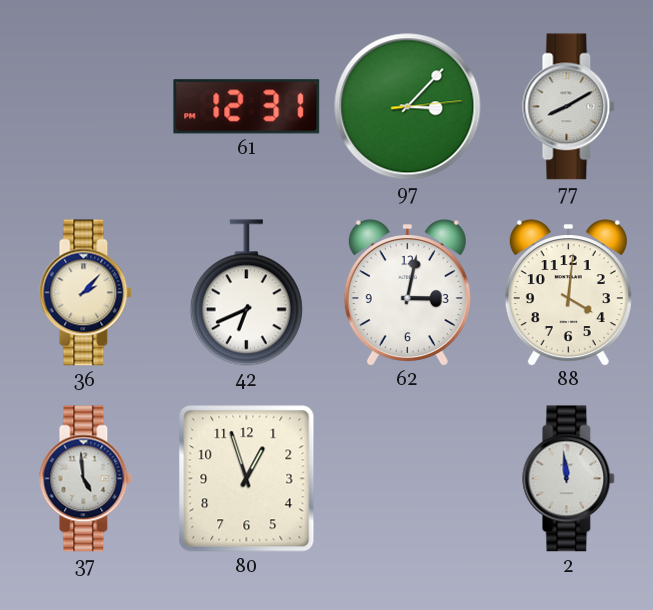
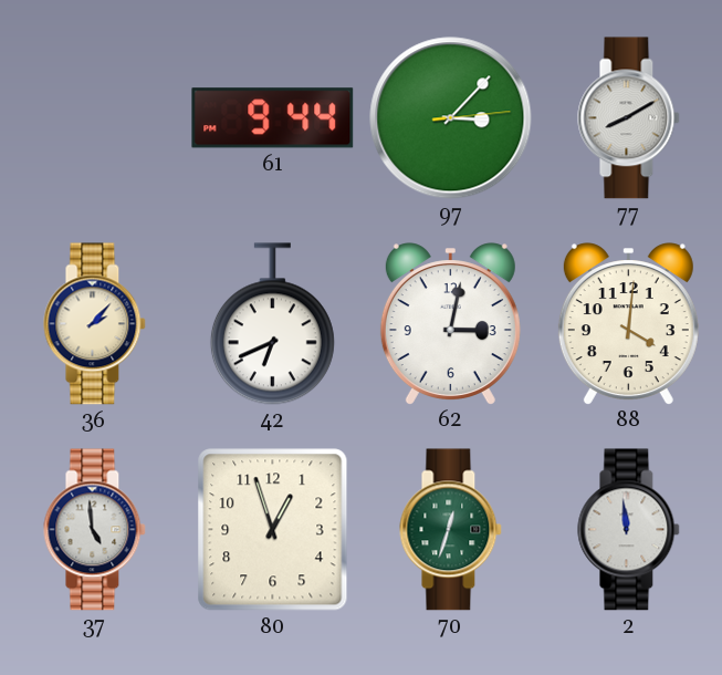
61: 12:31 -> 9:44
70: none -> 12:33
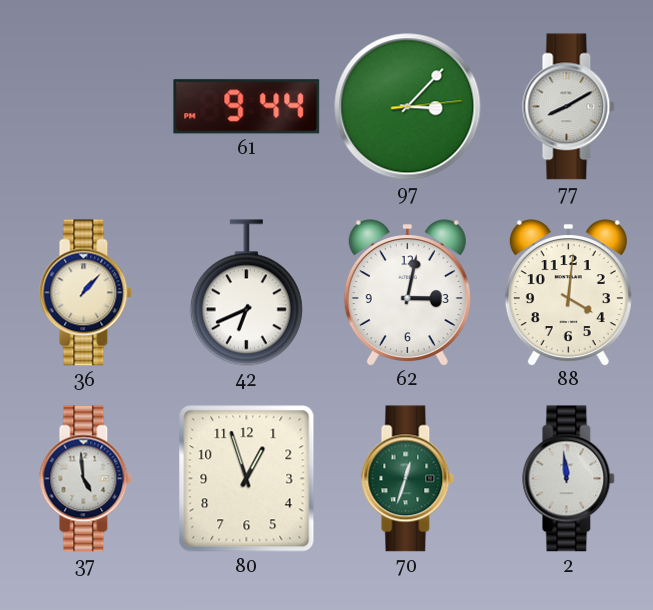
36: 2:07 -> 1:07
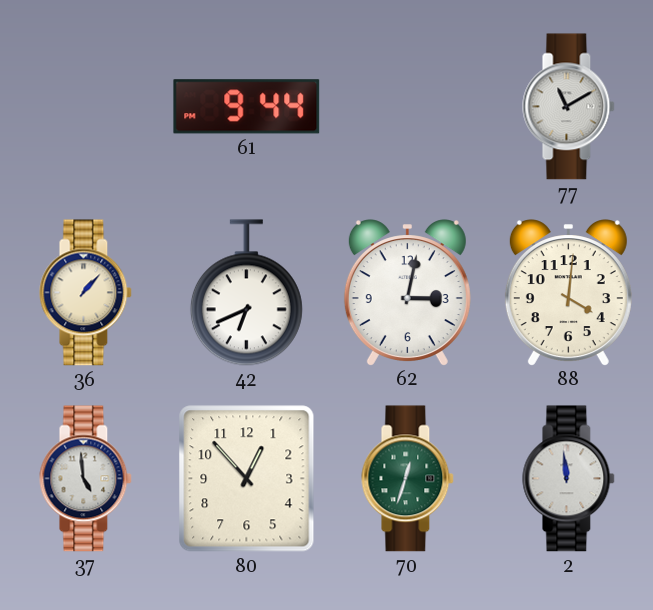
97: 3:07 -> none
77: 8:10 -> 11:10
80: 12:57 -> 12:53
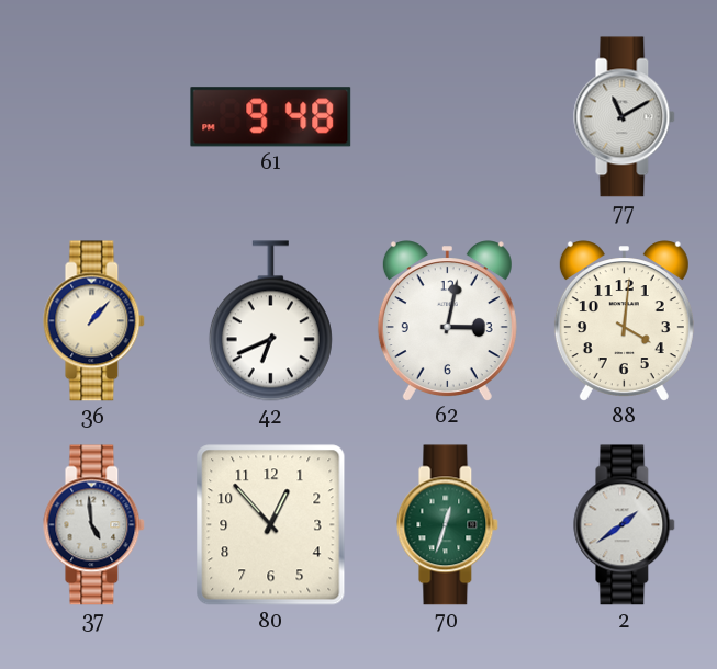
61: 9:44 -> 9:48
2: 11:59 -> 1:39
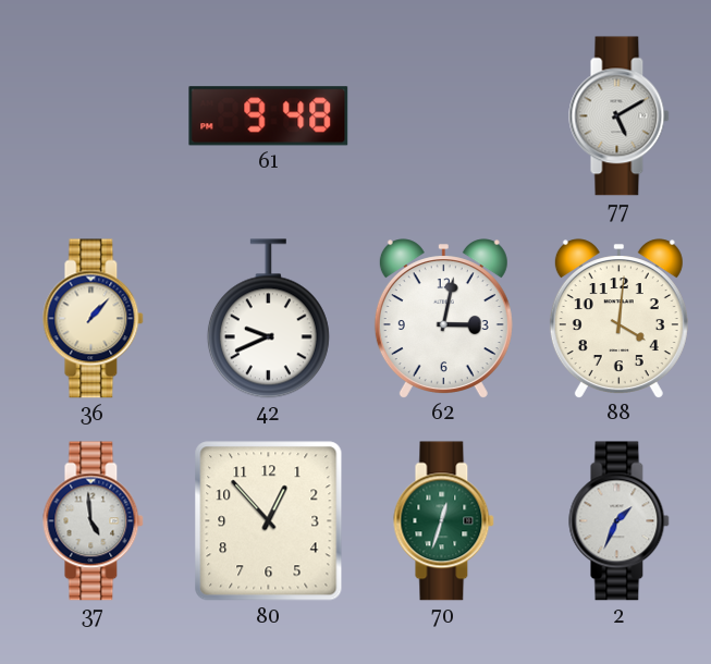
77: 11:10 -> 5:10
42: 6:41 -> 9:41
2: 1:39 -> 1:34
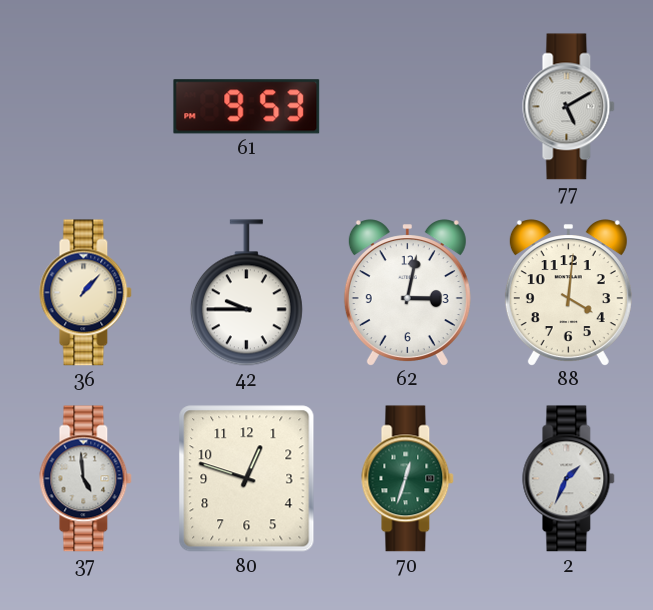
61: 9:48 -> 9:53
42: 9:41 -> 9:45
80: 12:53 -> 12:48
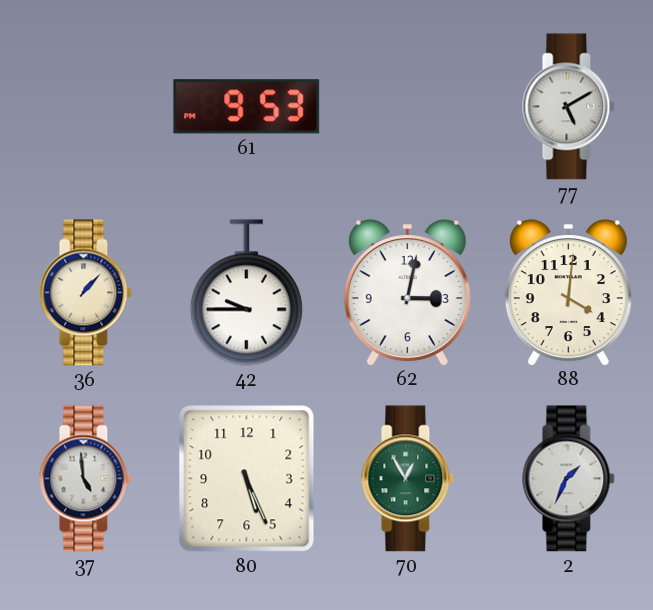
80: 12:48 -> 5:26
70: 12:33 -> 12:55
